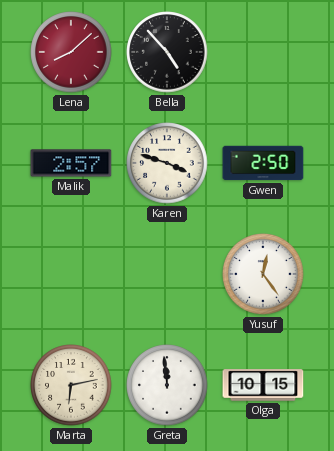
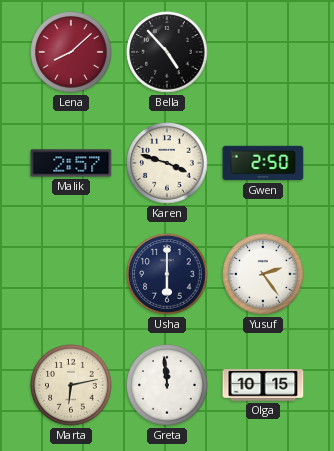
Usha: none -> 6:00
Yusuf: 12:24 -> 2:24
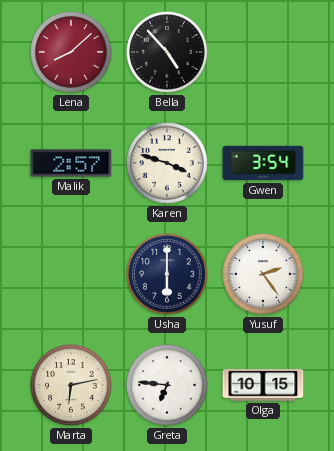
Gwen: 2:50 -> 3:54
Greta: 11:59 -> 6:46
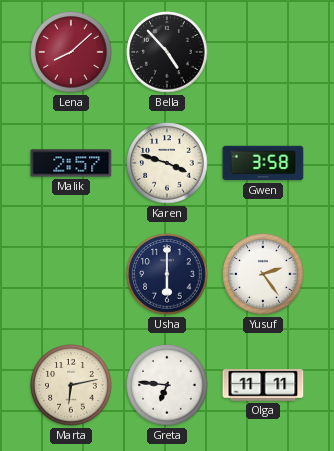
Gwen: 3:54 -> 3:58
Olga: 10:15 -> 11:11
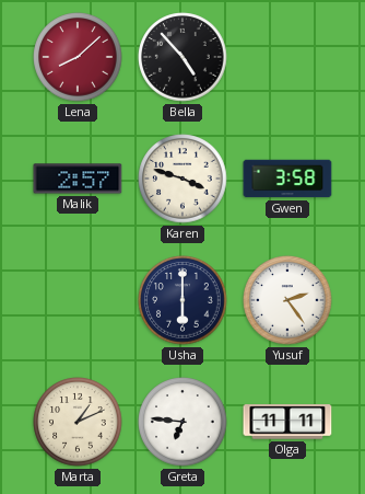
Marta: 6:13 -> 1:11
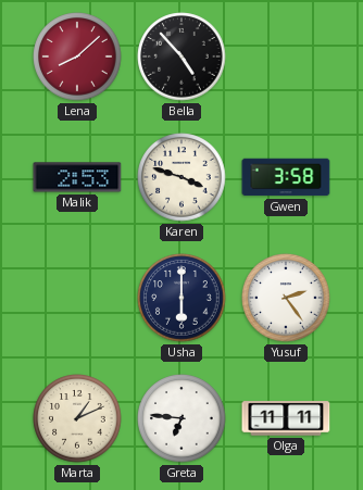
Malik: 2:57 -> 2:53
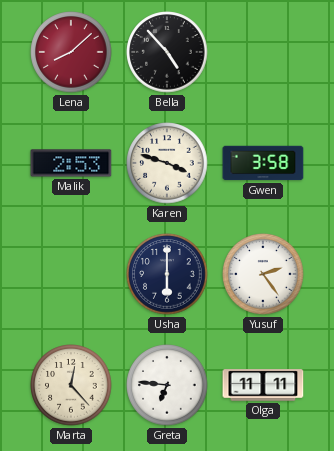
Marta: 1:11 -> 12:23
